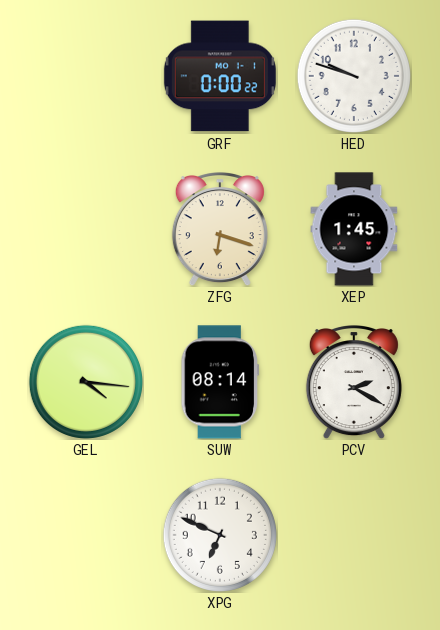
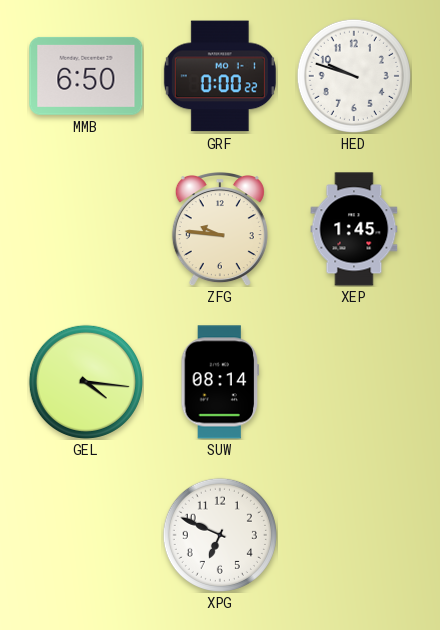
MMB: none -> 6:50
ZFG: 6:18 -> 9:46
PCV: 2:20 -> none
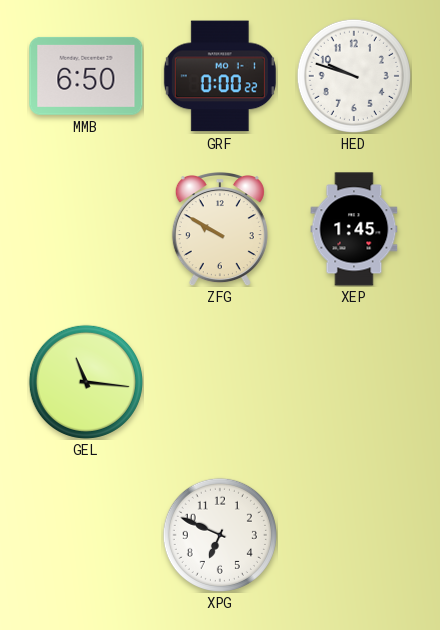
ZFG: 9:46 -> 9:50
GEL: 4:16 -> 11:16
SUW: 08:14 -> none
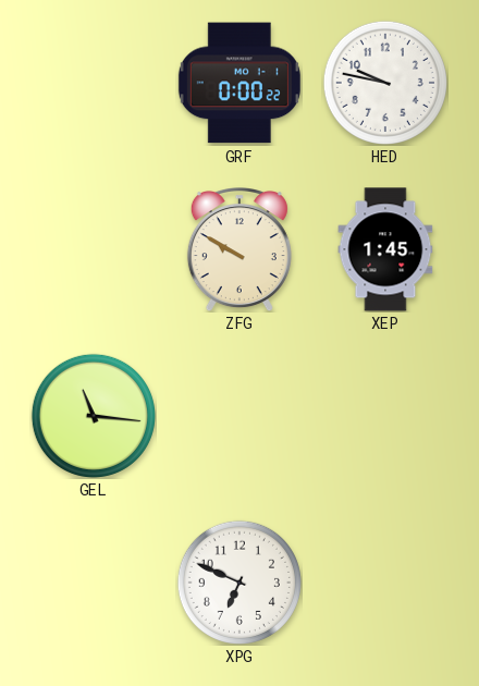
MMB: 6:50 -> none
HED: 9:48 -> 9:47
